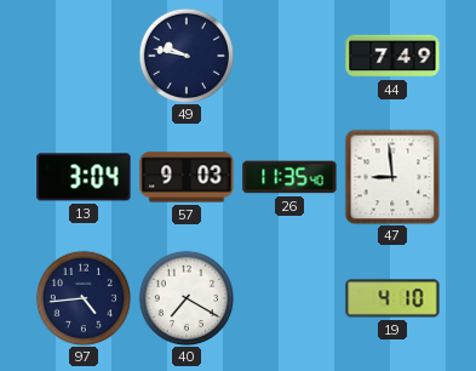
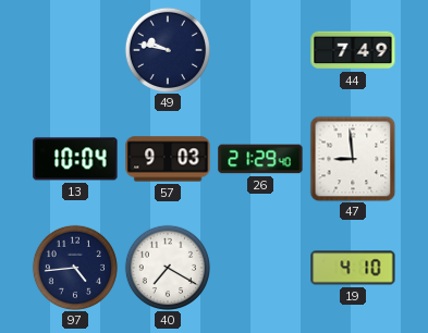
13: 3:04 -> 10:04
26: 11:35 -> 21:29
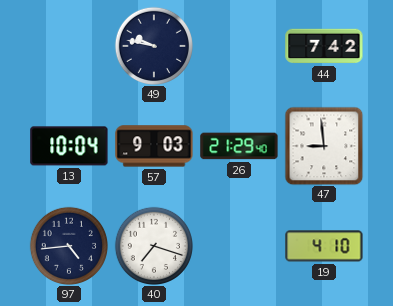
44: 7:49 -> 7:42
40: 7:20 -> 7:18
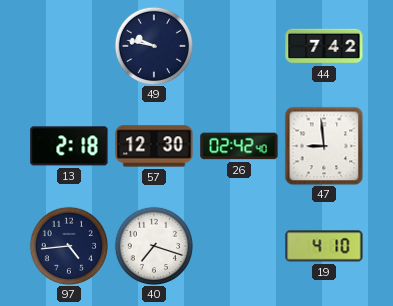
13: 10:04 -> 2:18
57: 9:03 -> 12:30
26: 21:29 -> 02:42
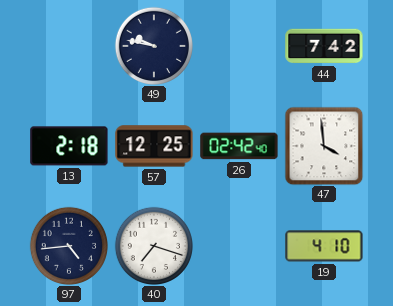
57: 12:30 -> 12:25
47: 8:59 -> 3:59
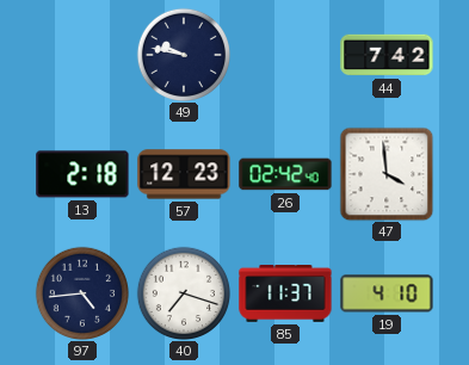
57: 12:25 -> 12:23
85: none -> 11:37
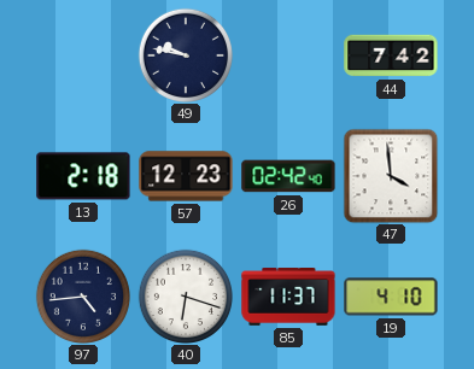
40: 7:18 -> 6:18
